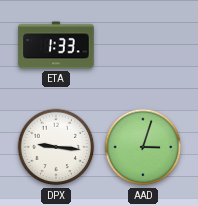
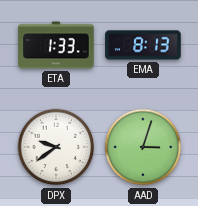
EMA: none -> 8:13
DPX: 9:16 -> 9:39
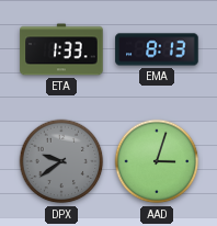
DPX dial: white -> grey
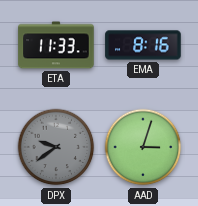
ETA: 1:33 -> 11:33
EMA: 8:13 -> 8:16
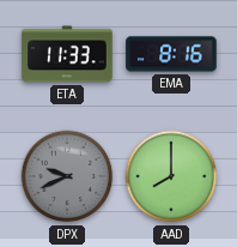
DPX: 9:39 -> 9:41
AAD: 3:03 -> 8:00
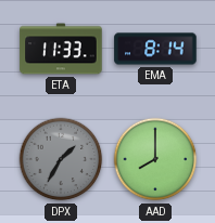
EMA: 8:16 -> 8:14
DPX: 9:41 -> 1:35
